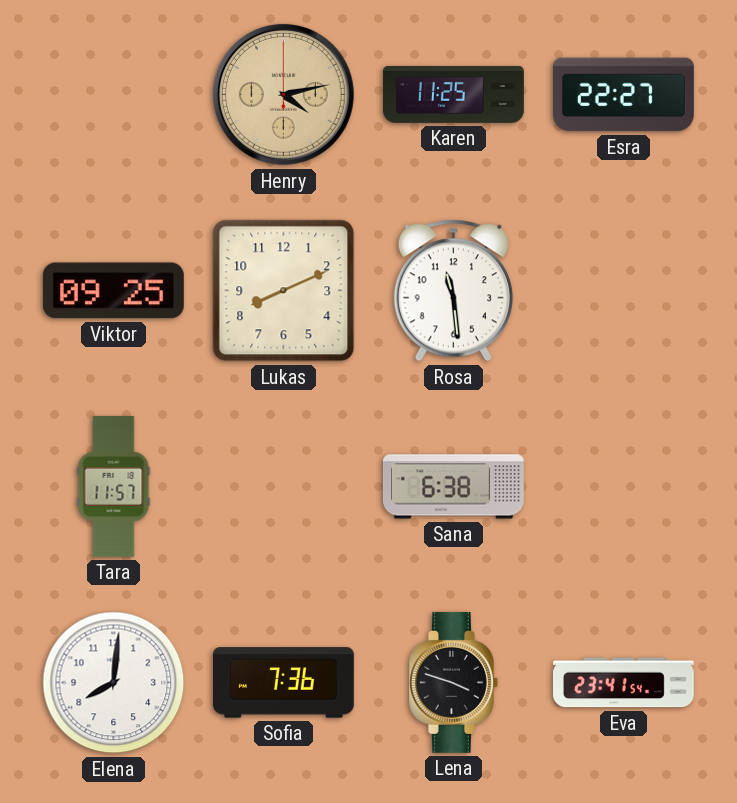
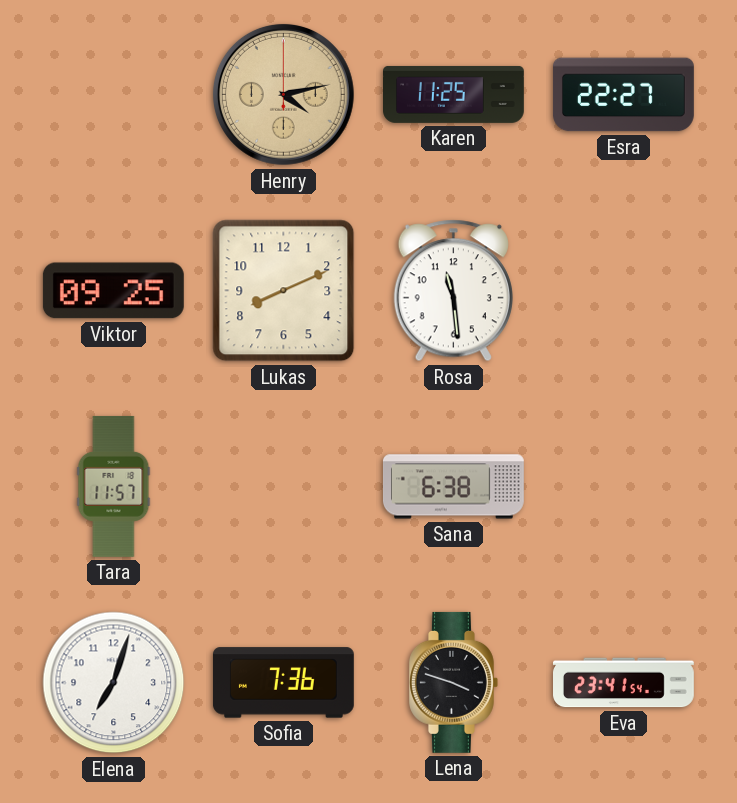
Elena: 8:01 -> 7:03
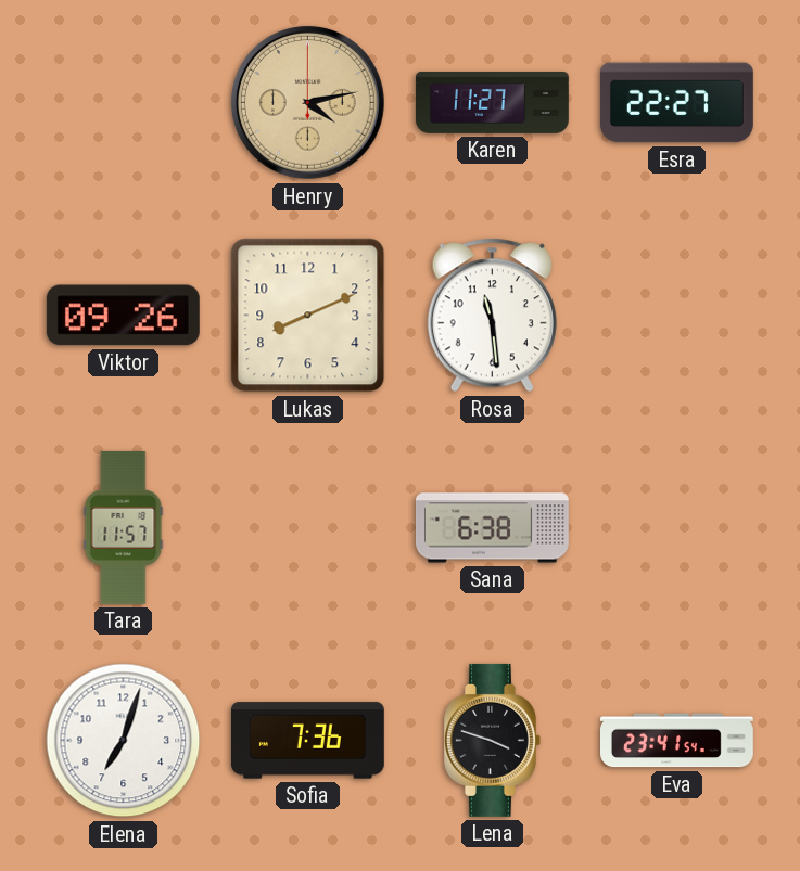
Karen: 11:25 -> 11:27
Viktor: 09:25 -> 09:26
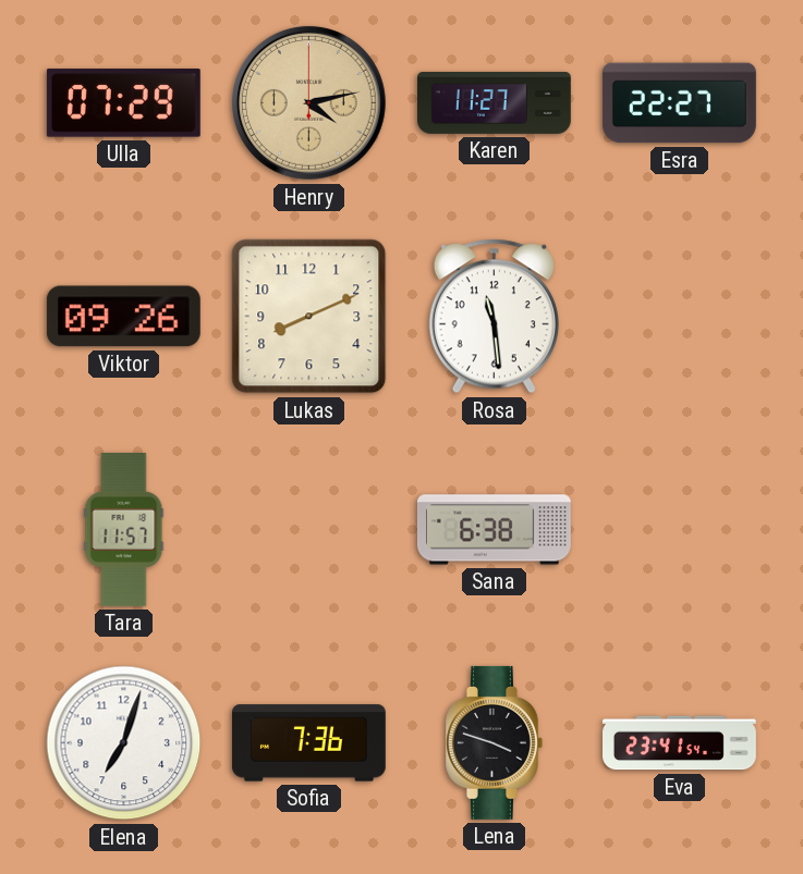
Ulla: none -> 07:29
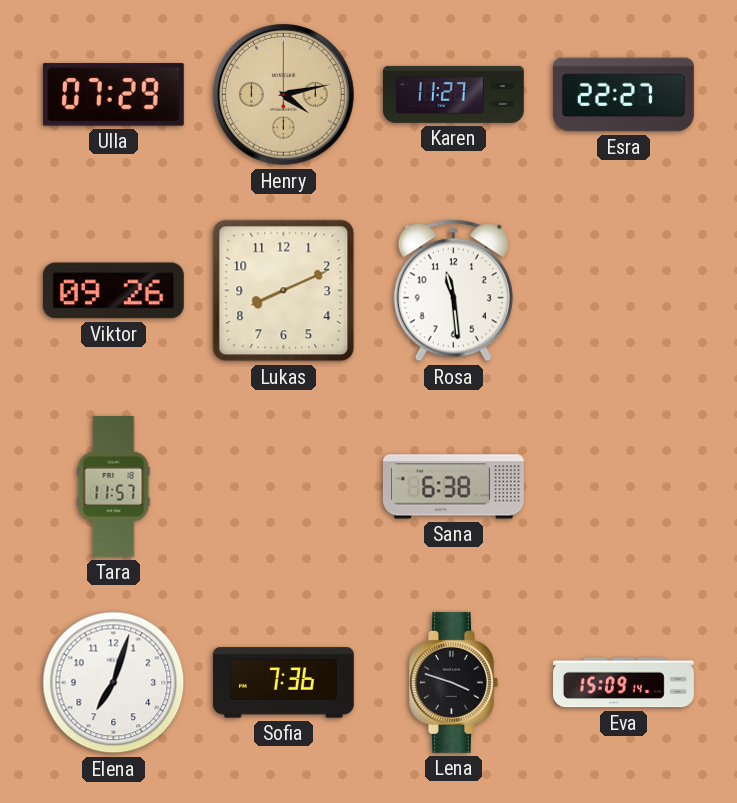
Eva: 23:41 -> 15:09
